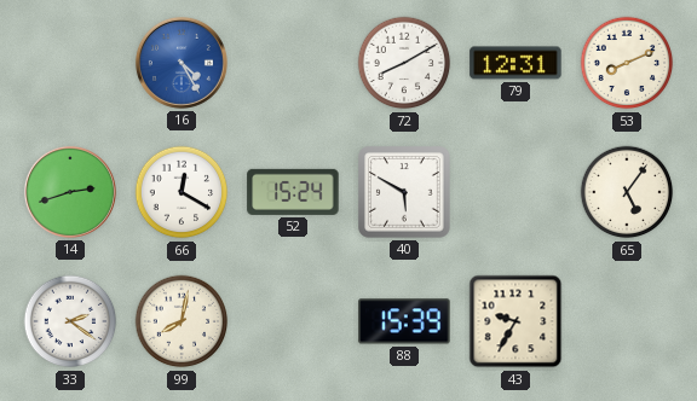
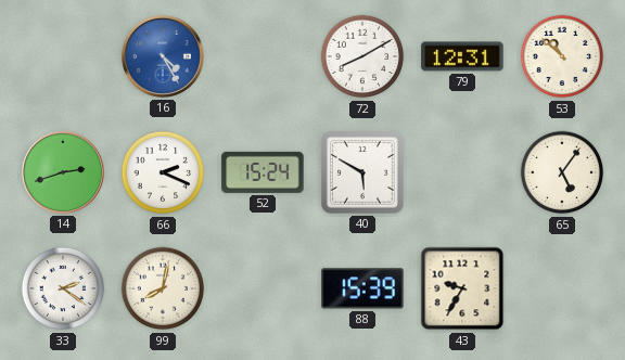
53: 8:11 -> 10:52
66: 12:20 -> 2:19
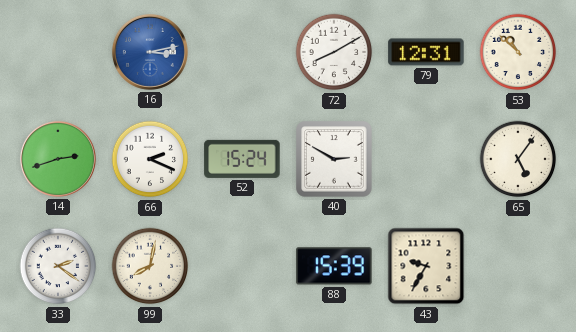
16: 4:25 -> 3:13
40: 5:50 -> 2:50
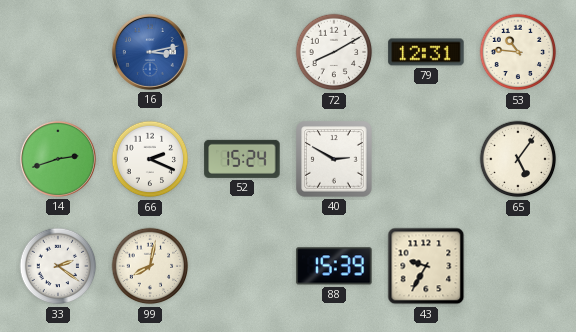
53: 10:52 -> 10:46
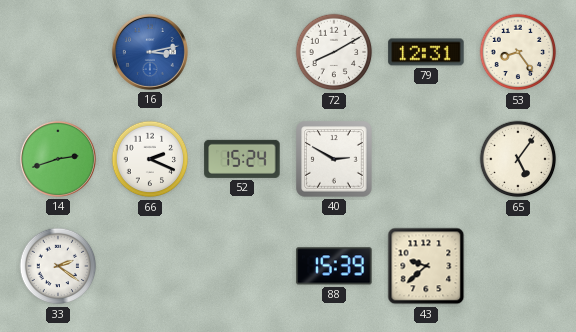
53: 10:46 -> 8:24
99: 8:02 -> none
43: 9:35 -> 9:38
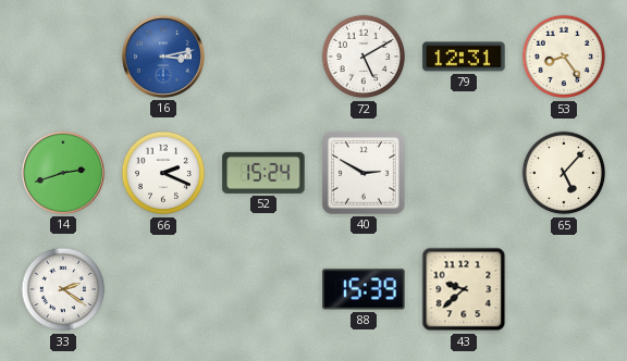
72: 8:10 -> 5:10
65: 5:06 -> 5:07
